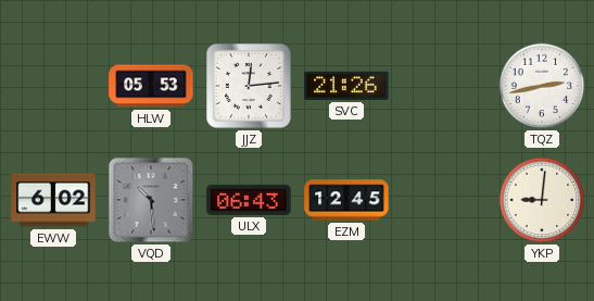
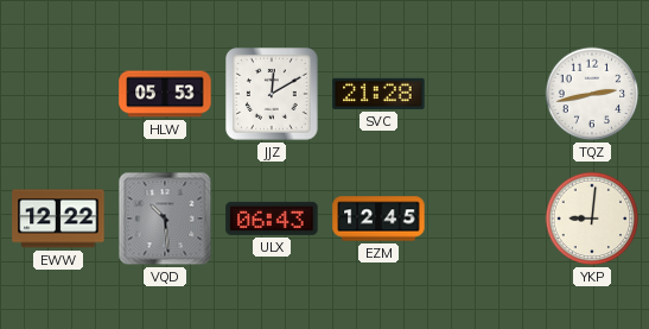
JJZ: 12:14 -> 12:10
SVC: 21:26 -> 21:28
EWW: 6:02 -> 12:22
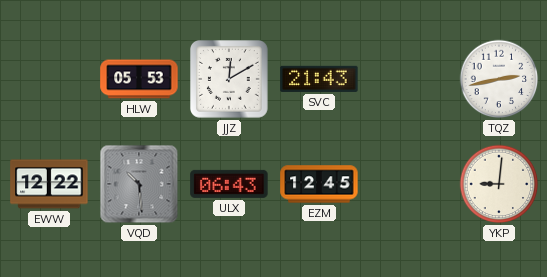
SVC: 21:28 -> 21:43
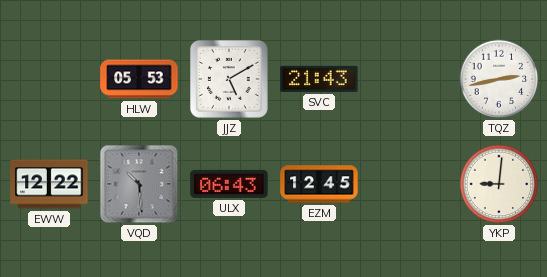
JJZ: 12:10 -> 5:10
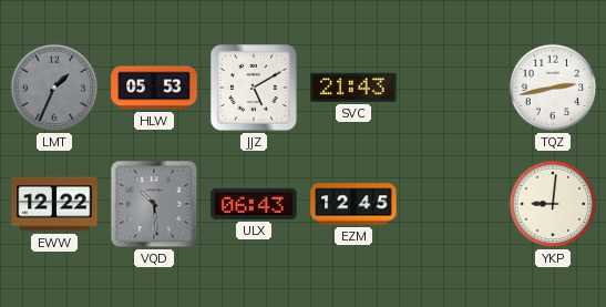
LMT: none -> 1:34
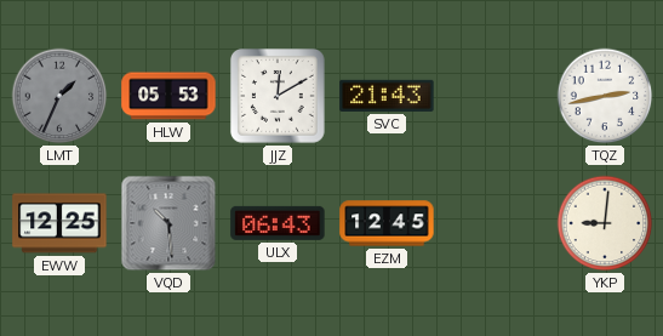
JJZ: 5:10 -> 12:10
EWW: 12:22 -> 12:25
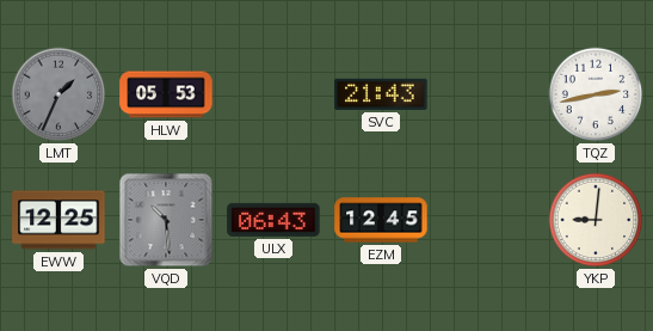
JJZ: 12:10 -> none
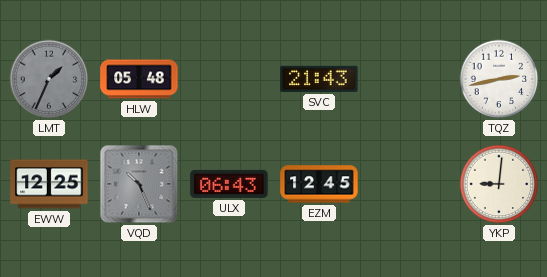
HLW: 05:53 -> 05:48
VQD: 10:29 -> 10:26
